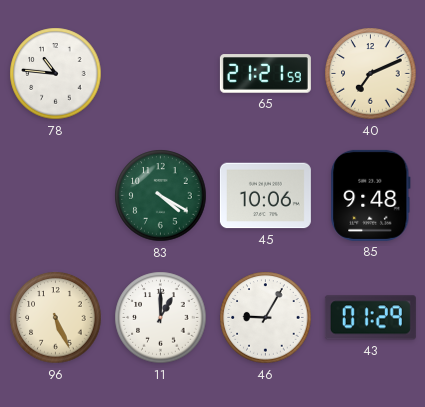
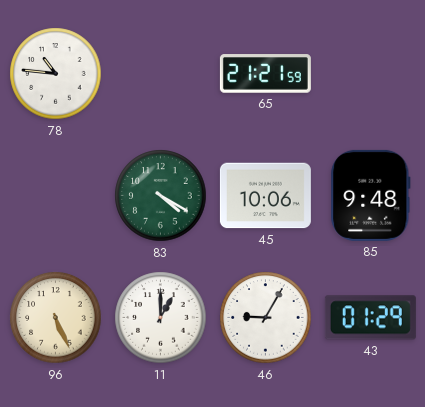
40: 7:11 -> none
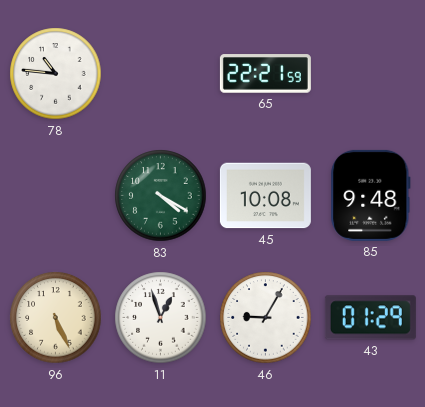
65: 21:21 -> 22:21
45: 10:06 -> 10:08
11: 1:00 -> 12:57
